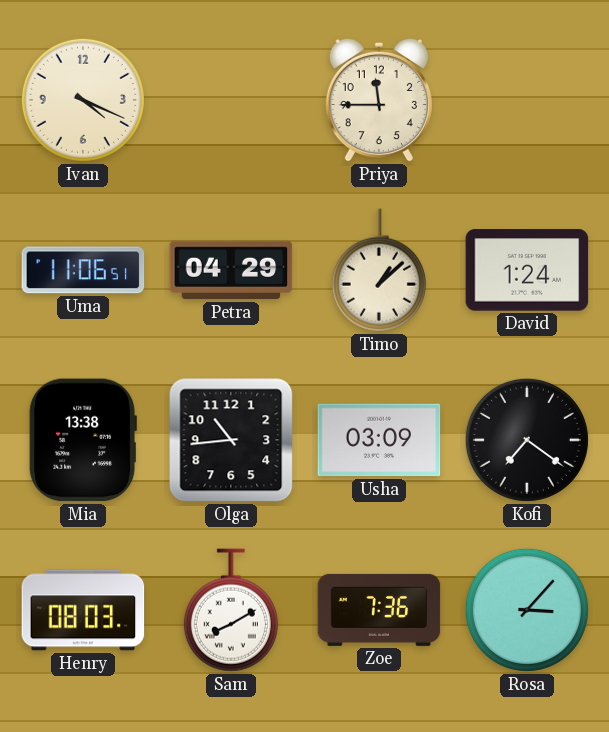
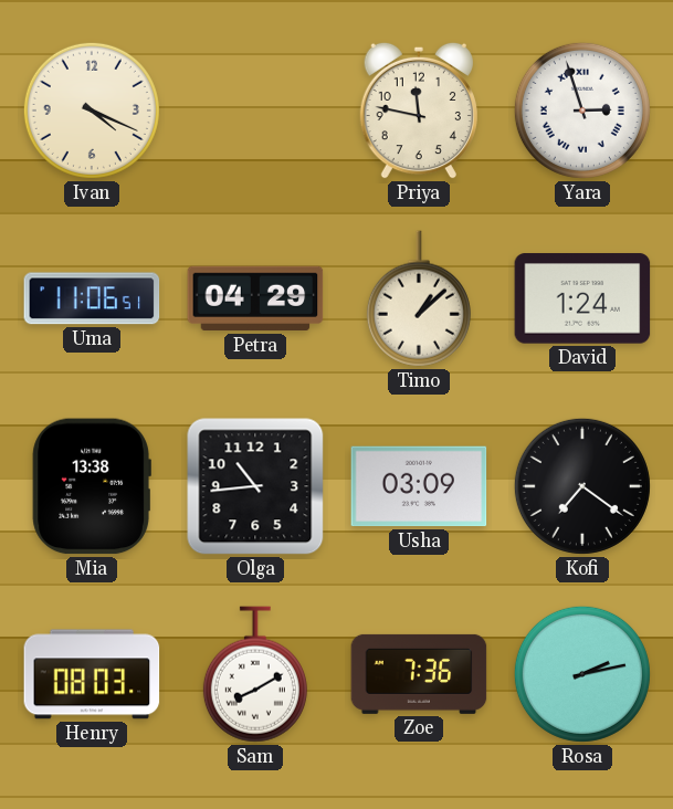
Priya: 11:45 -> 11:47
Yara: none -> 2:57
Rosa: 3:07 -> 2:13
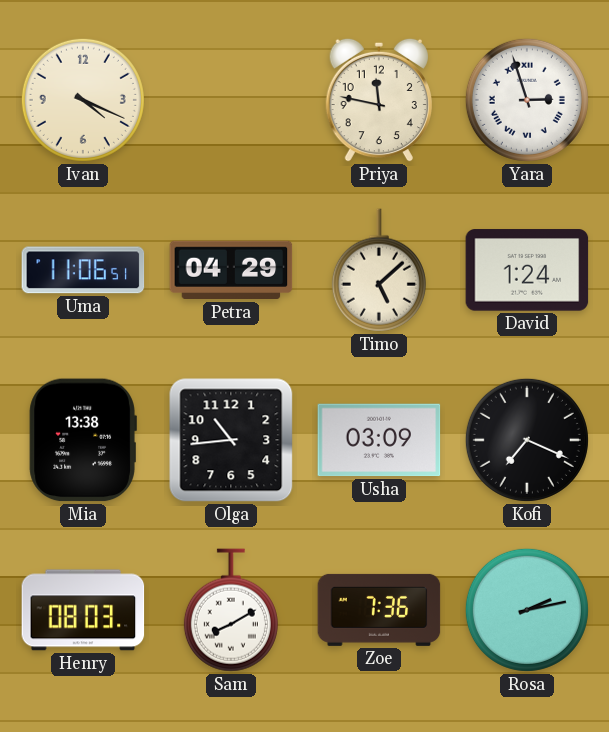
Timo: 1:08 -> 5:08
Kofi: 7:21 -> 7:19
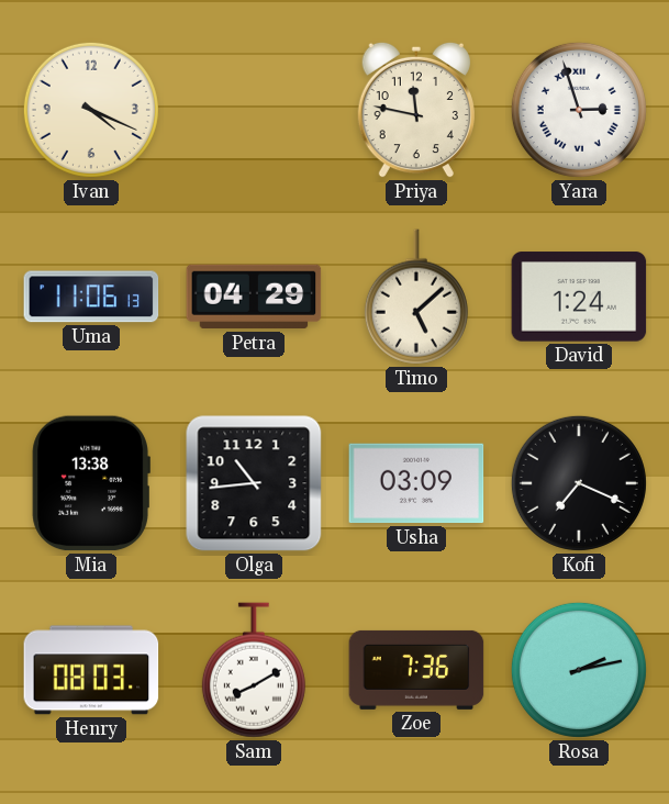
Uma: 11:06:51 -> 11:06:13
